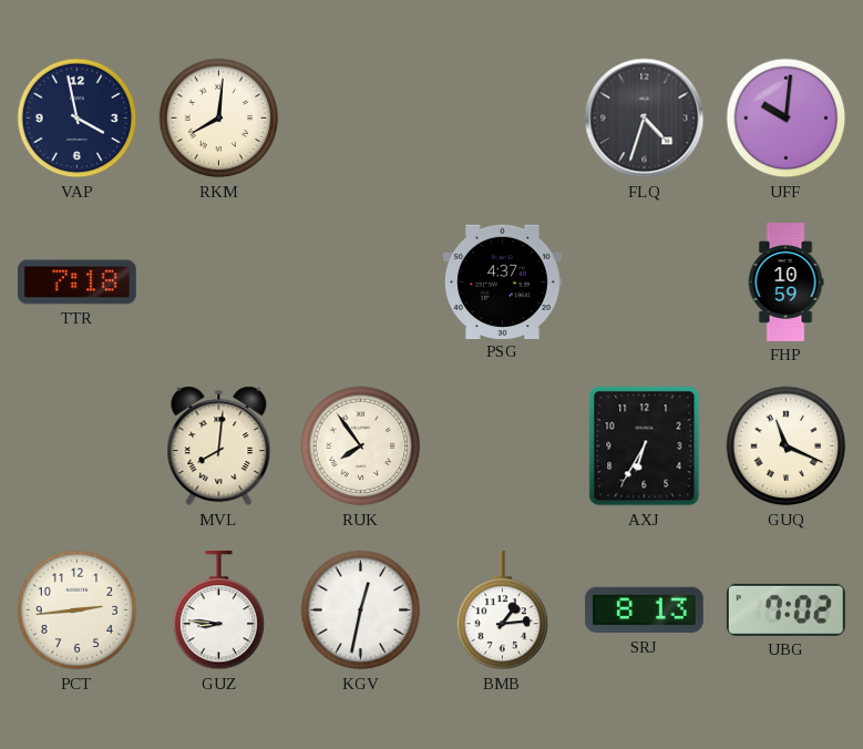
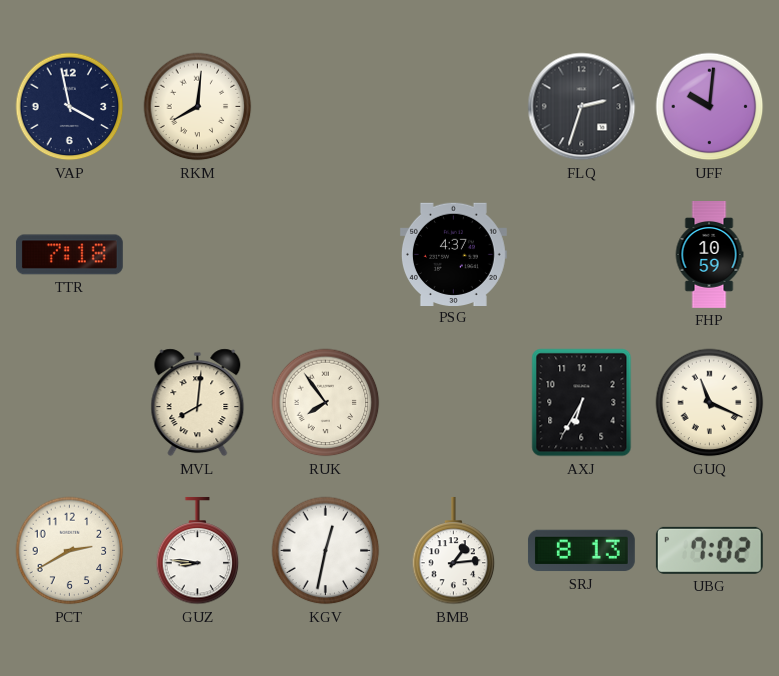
FLQ: 4:33 -> 2:33
PCT: 2:44 -> 2:40
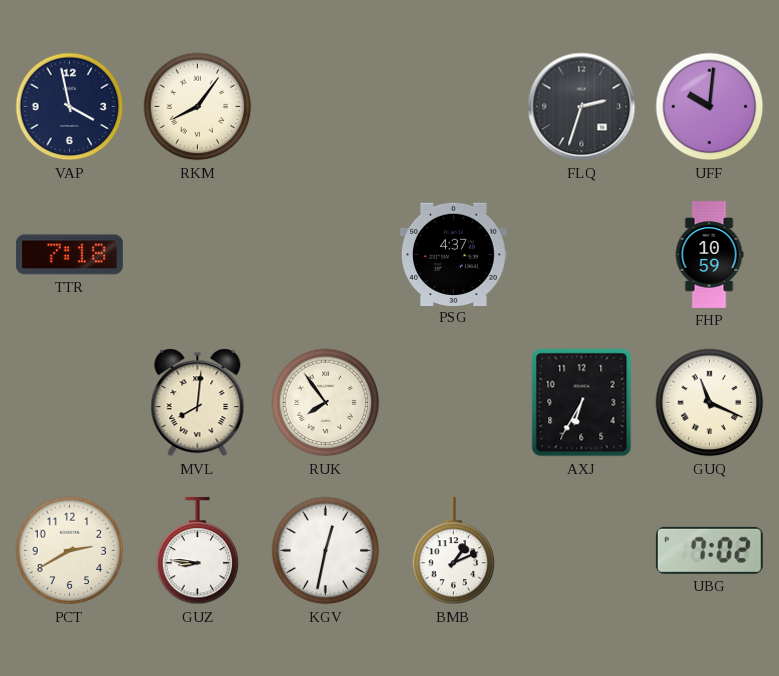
RKM: 8:01 -> 8:06
BMB: 1:14 -> 1:11
SRJ: 8:13 -> none
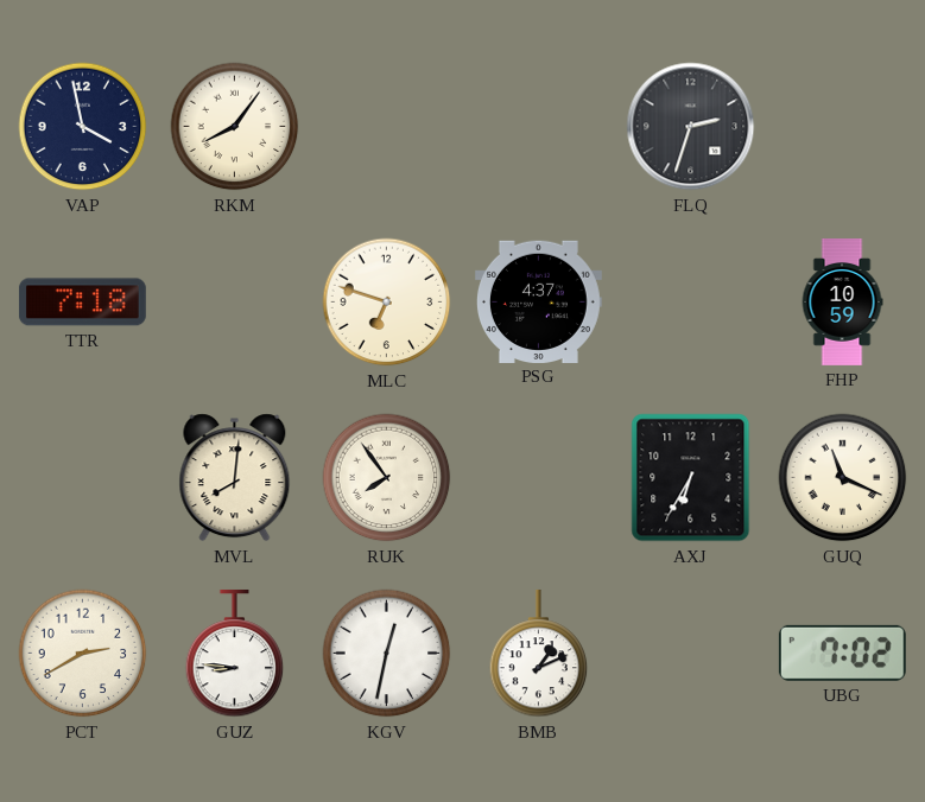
UFF: 10:01 -> none
MLC: none -> 6:48
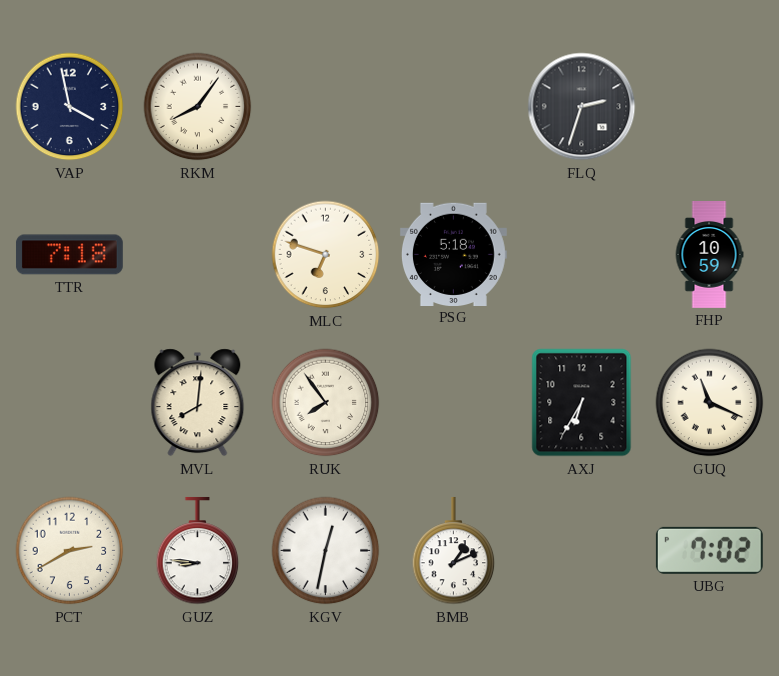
PSG: 4:37 -> 5:18
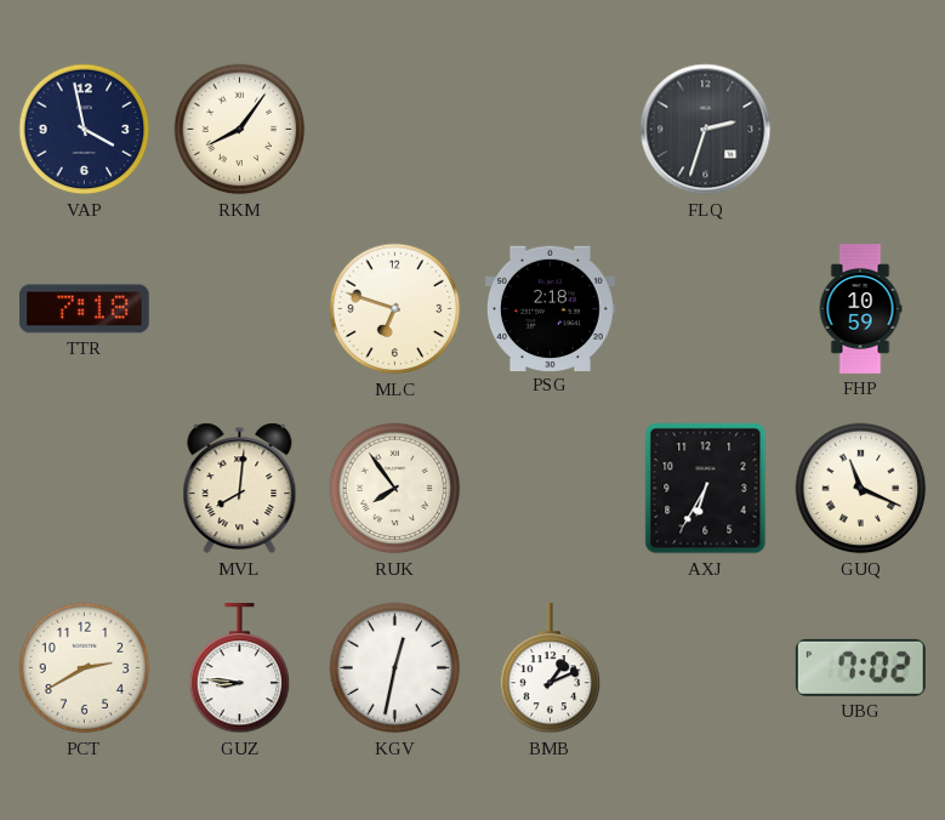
PSG: 5:18 -> 2:18
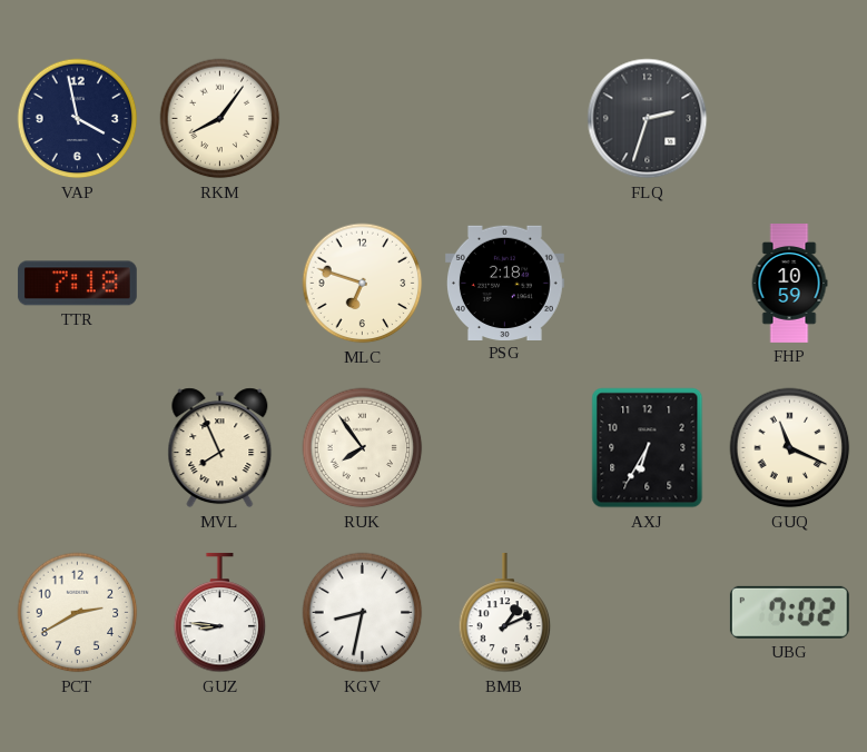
MVL: 8:01 -> 7:56
KGV: 12:32 -> 8:32
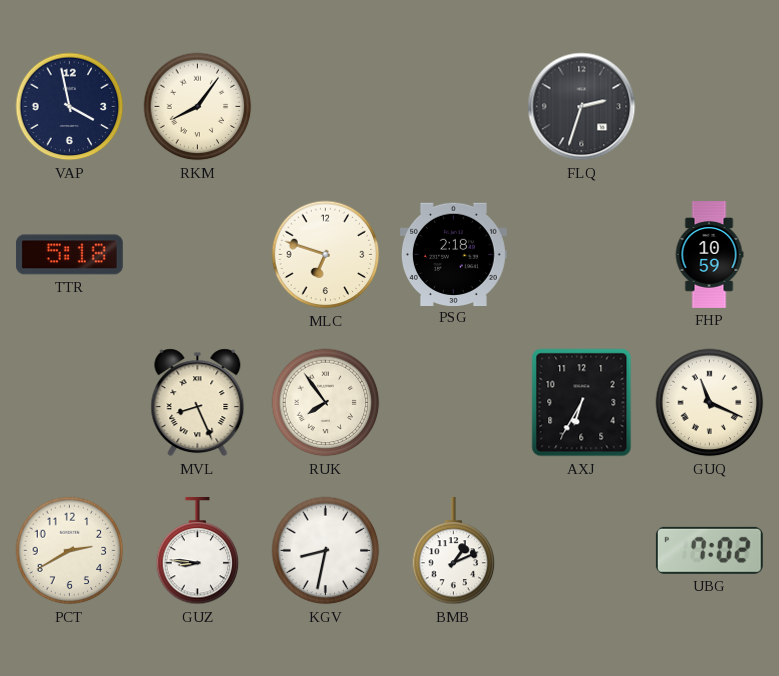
TTR: 7:18 -> 5:18
MVL: 7:56 -> 8:26
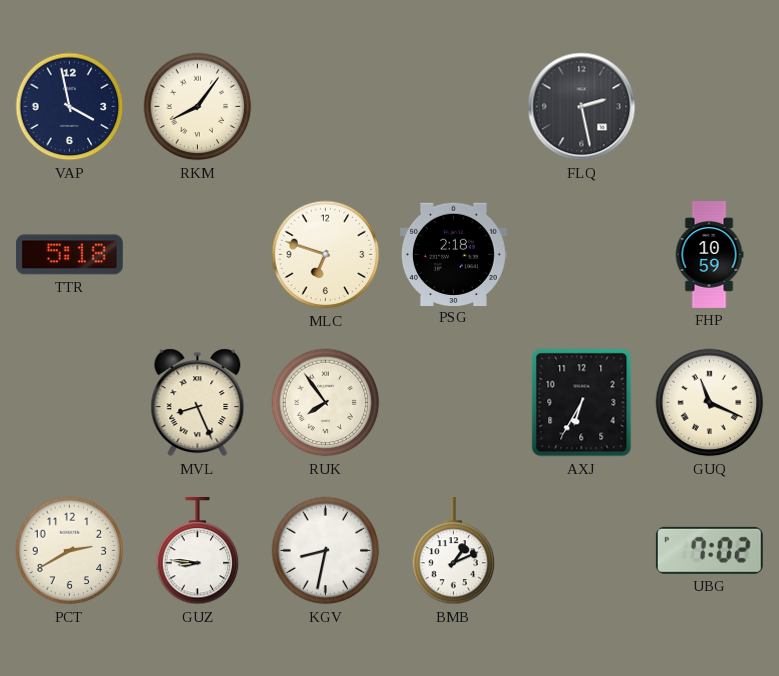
FLQ: 2:33 -> 2:28
